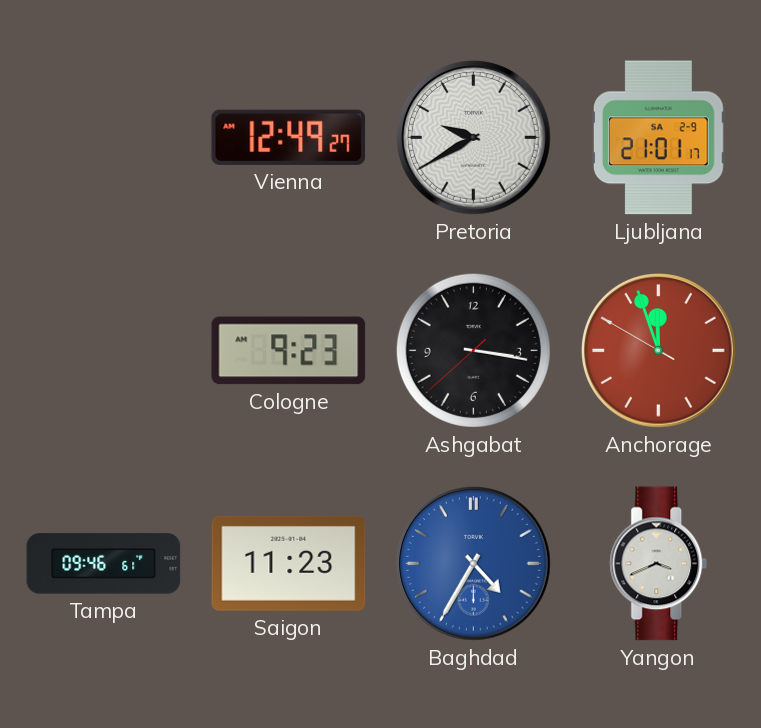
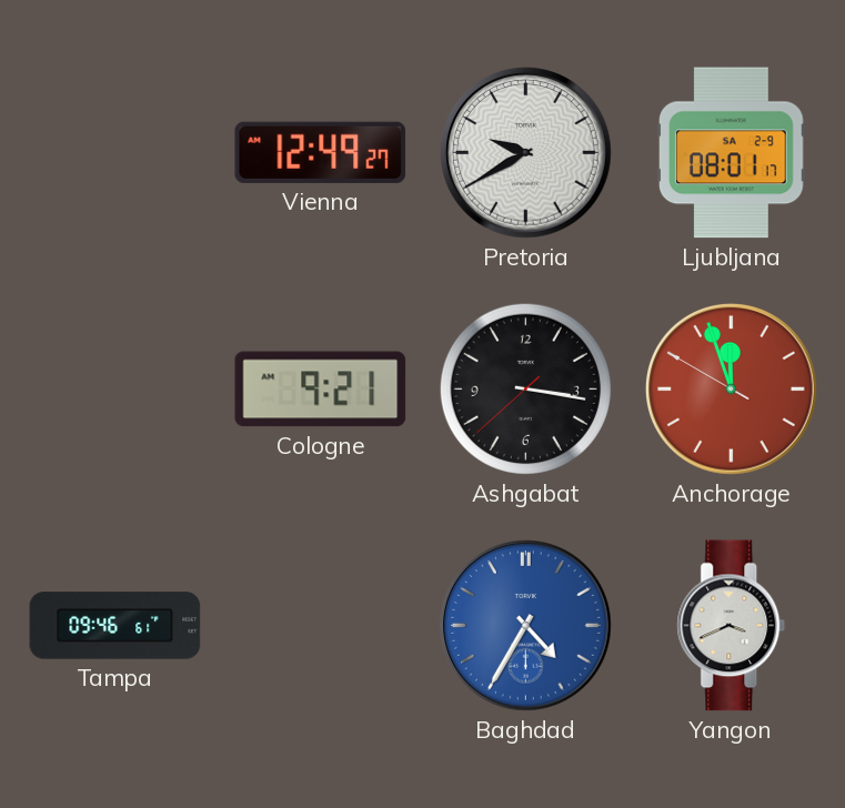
Ljubljana: 21:01 -> 08:01
Cologne: 9:23 -> 9:21
Saigon: 11:23 -> none
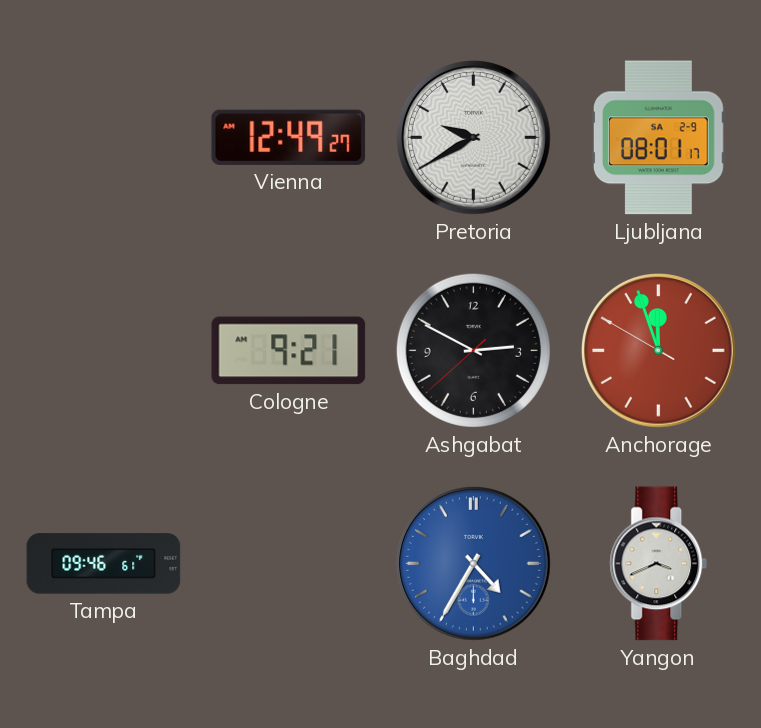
Ashgabat: 3:16 -> 2:49
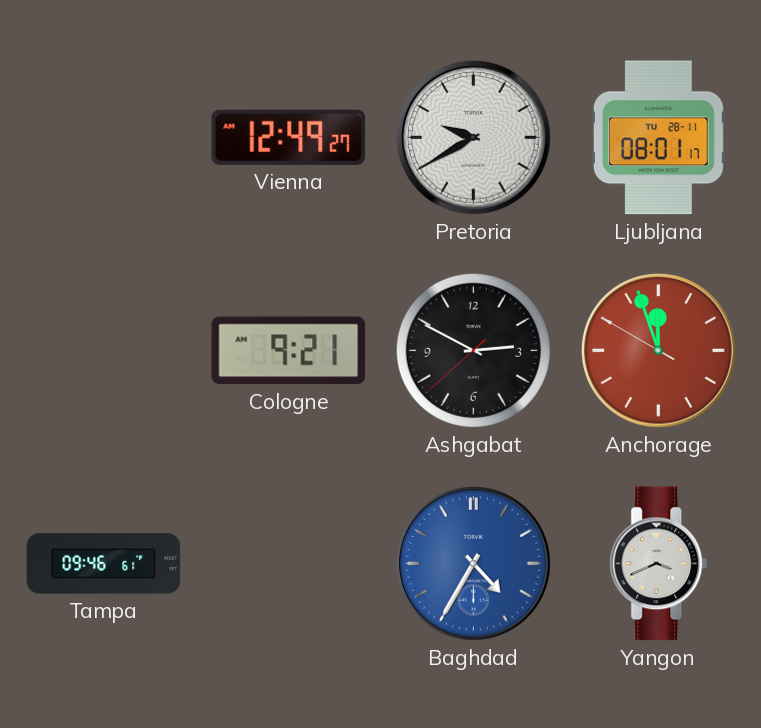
Ljubljana date: SA 2-9 -> TU 28-11
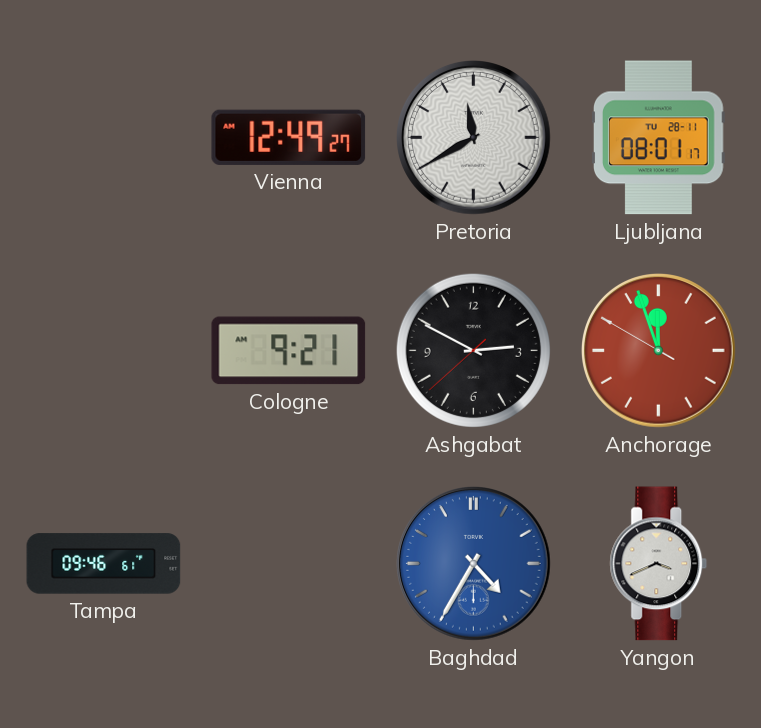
Pretoria: 9:40 -> 11:40
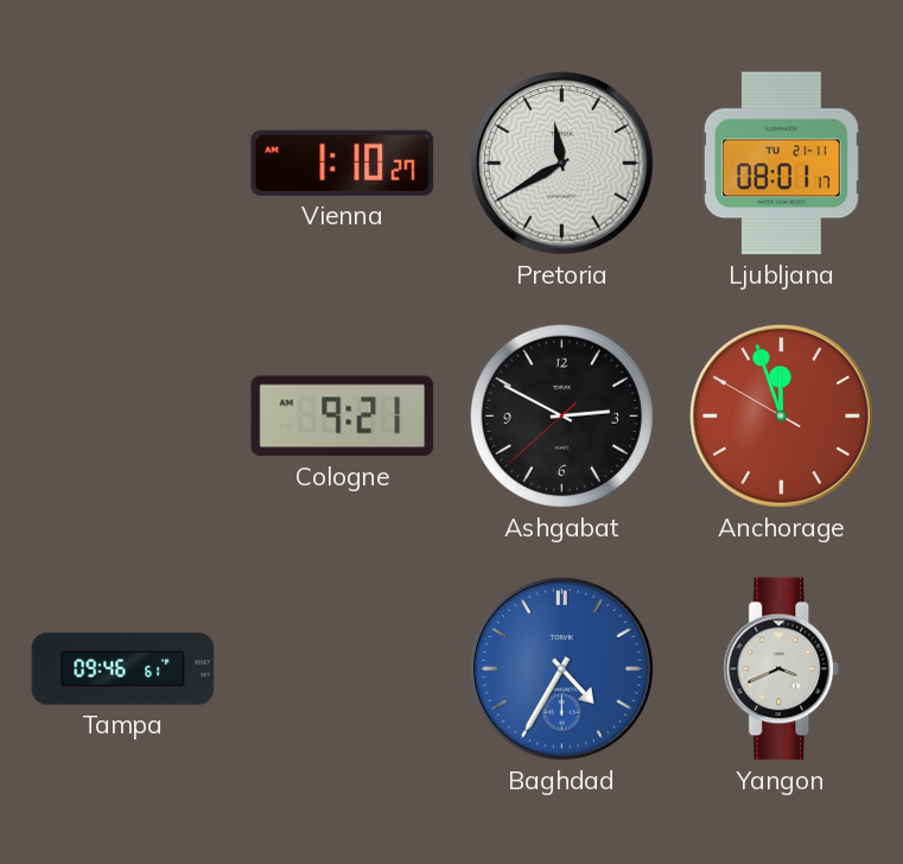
Vienna: 12:49 -> 1:10
Ljubljana date: TU 28-11 -> TU 21-11
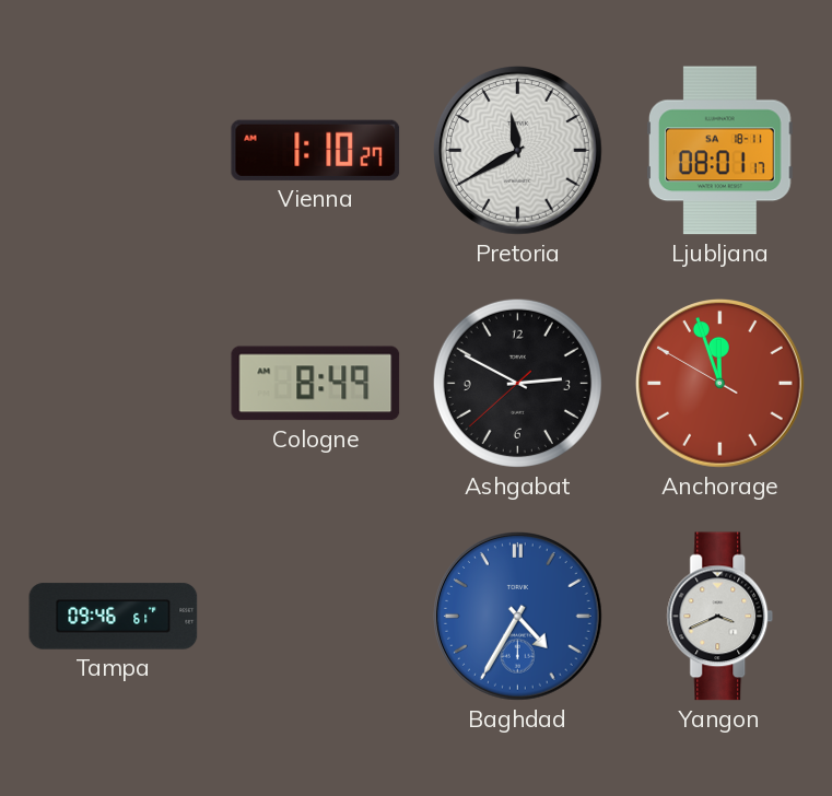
Ljubljana date: TU 21-11 -> SA 18-11
Cologne: 9:21 -> 8:49
